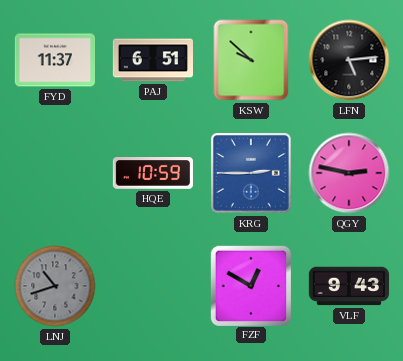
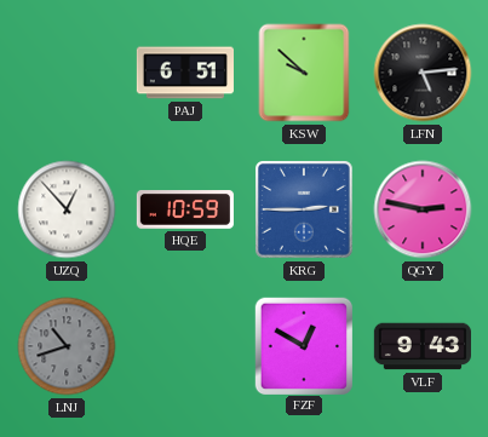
FYD: 11:37 -> none
UZQ: none -> 12:53
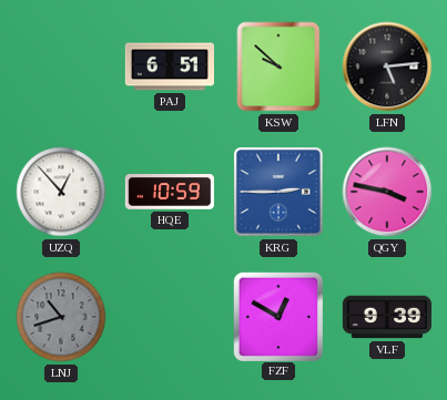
QGY: 2:47 -> 3:47
VLF: 9:43 -> 9:39
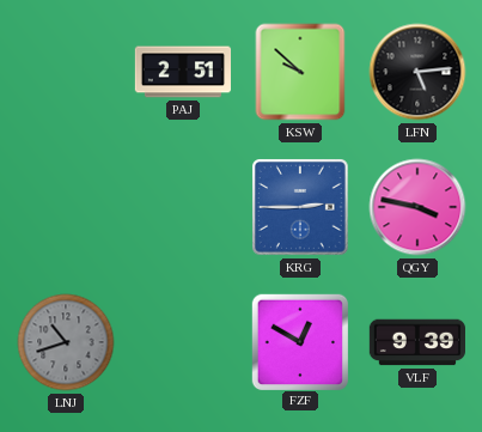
PAJ: 6:51 -> 2:51
UZQ: 12:53 -> none
HQE: 10:59 -> none
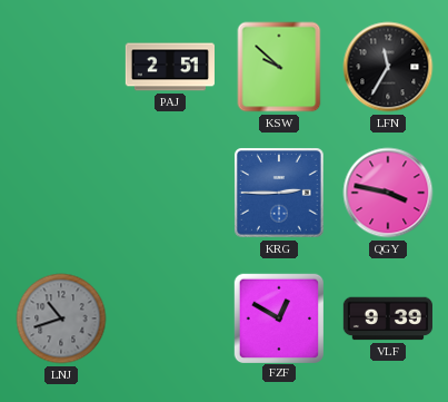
LFN: 5:14 -> 11:35
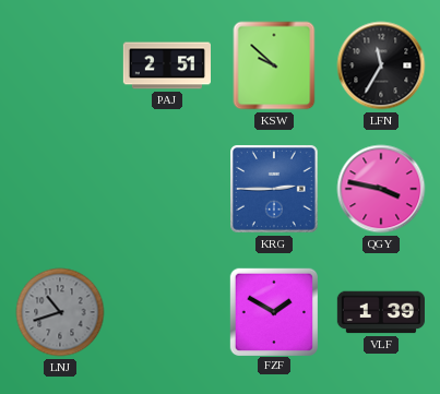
FZF: 12:50 -> 1:50
VLF: 9:39 -> 1:39
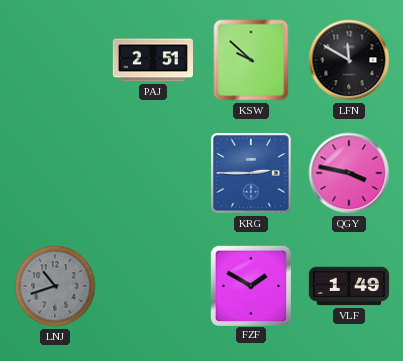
LFN: 11:35 -> 11:50
VLF: 1:39 -> 1:49
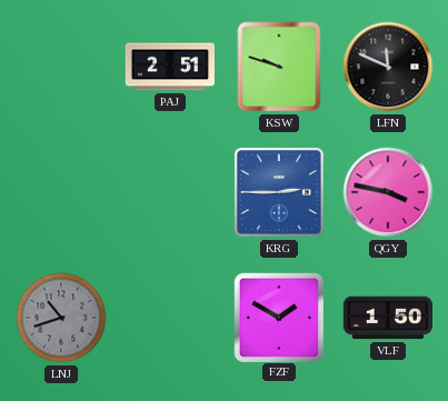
KSW: 9:52 -> 9:48
LFN: 11:50 -> 11:49
VLF: 1:49 -> 1:50
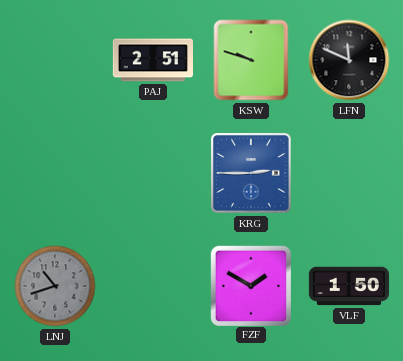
QGY: 3:47 -> none
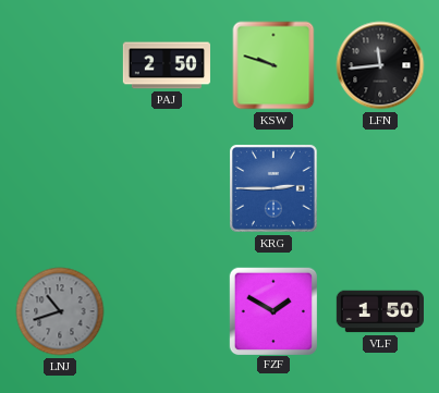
PAJ: 2:51 -> 2:50
LFN: 11:49 -> 11:44
